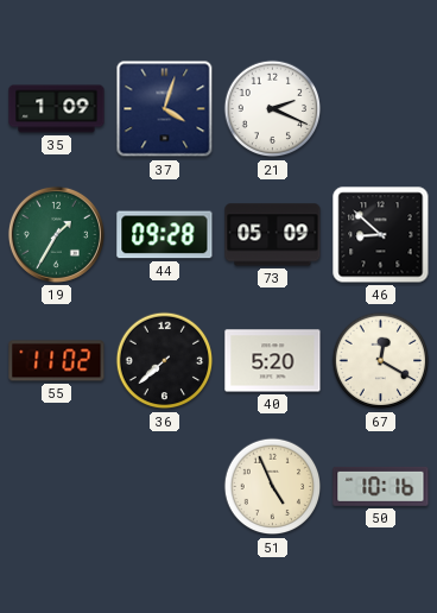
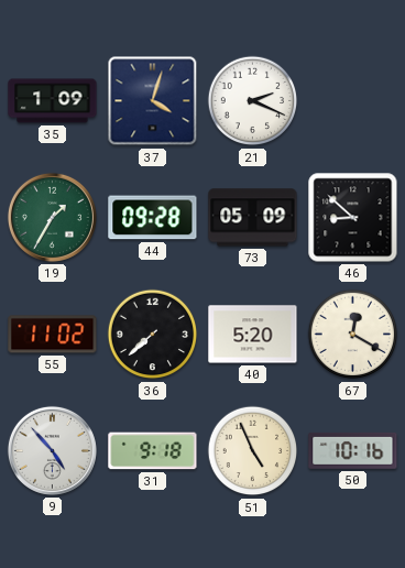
9: none -> 4:53
31: none -> 9:18
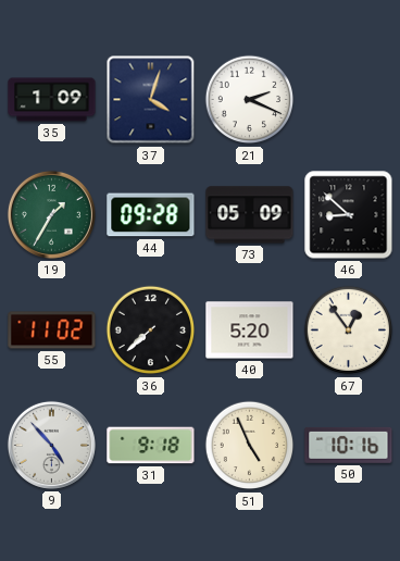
67: 12:20 -> 12:54
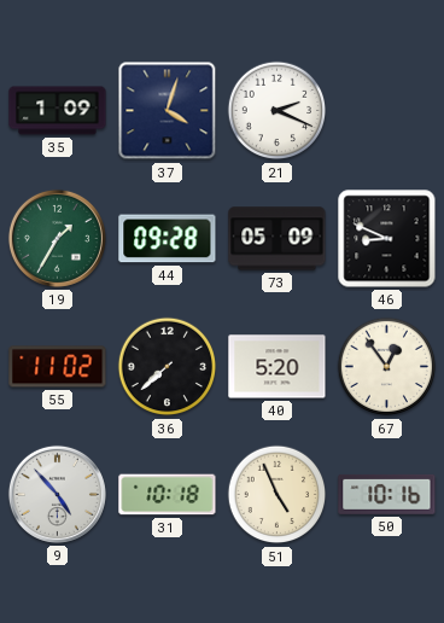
46: 8:52 -> 8:49
31: 9:18 -> 10:18
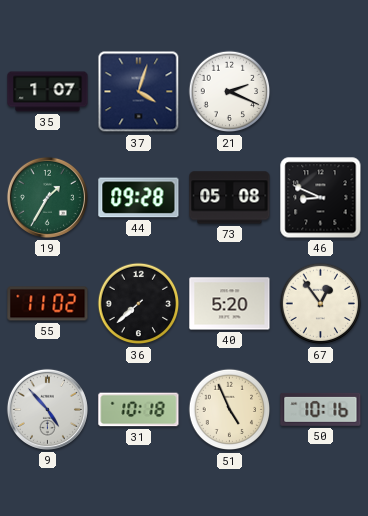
35: 1:09 -> 1:07
73: 05:09 -> 05:08
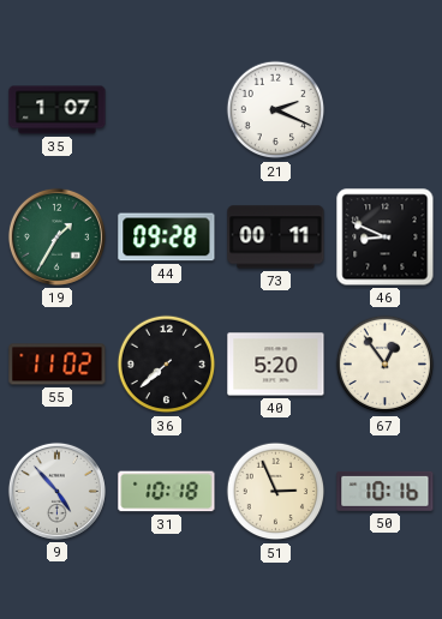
37: 4:03 -> none
73: 05:08 -> 00:11
51: 4:56 -> 2:56
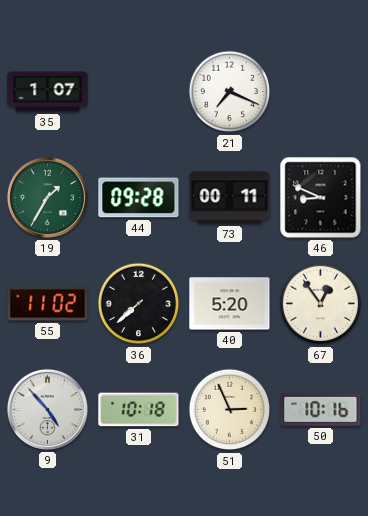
21: 2:19 -> 7:19
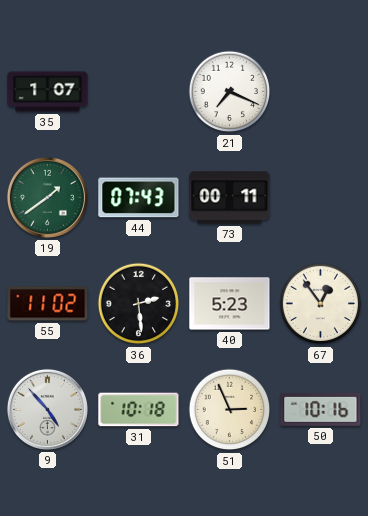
19: 1:35 -> 1:39
44: 09:28 -> 07:43
46: 8:49 -> none
36: 7:38 -> 2:29
40: 5:20 -> 5:23
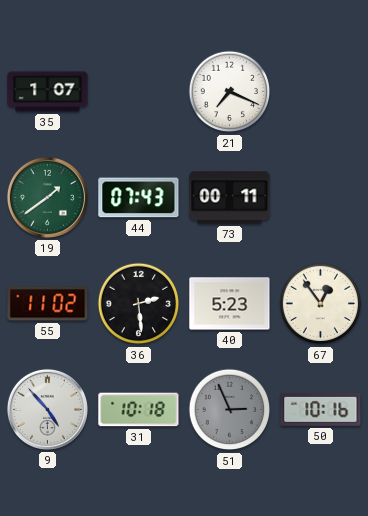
51 dial: cream -> grey
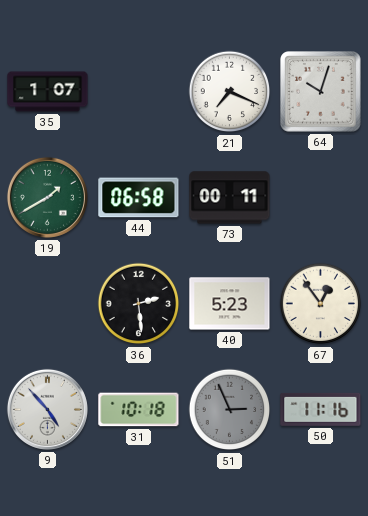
64: none -> 10:03
19: 1:39 -> 1:40
44: 07:43 -> 06:58
55: 11:02 -> none
50: 10:16 -> 11:16
